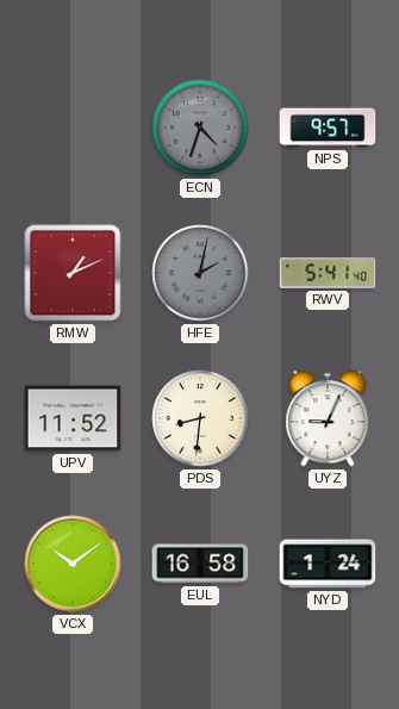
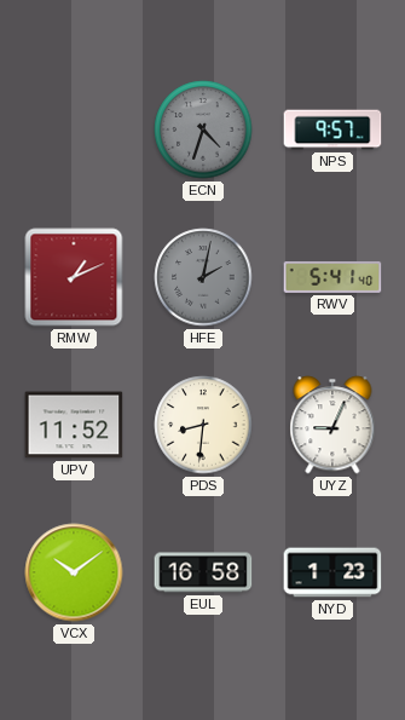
NYD: 1:24 -> 1:23
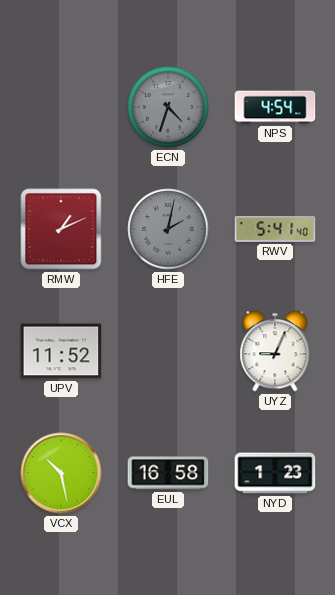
NPS: 9:57 -> 4:54
PDS: 8:31 -> none
VCX: 10:09 -> 10:28
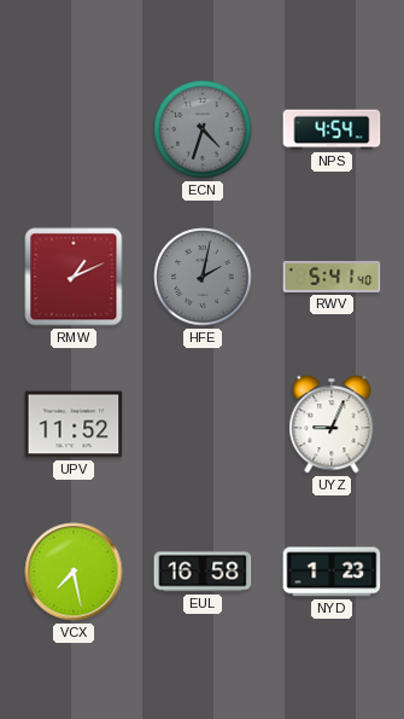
VCX: 10:28 -> 7:28
